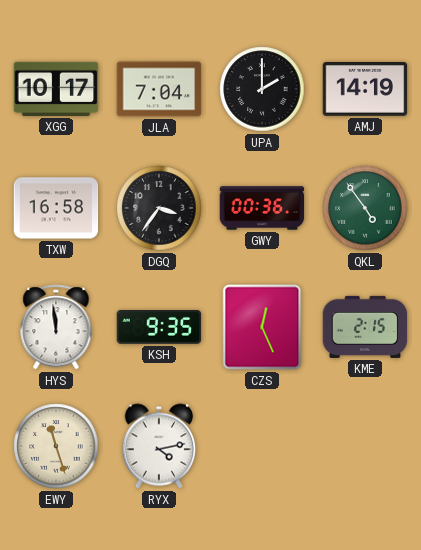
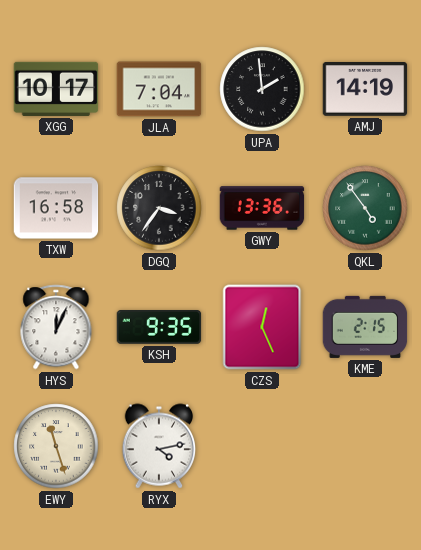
UPA: 2:00 -> 1:59
GWY: 00:36 -> 13:36
HYS: 11:59 -> 12:04
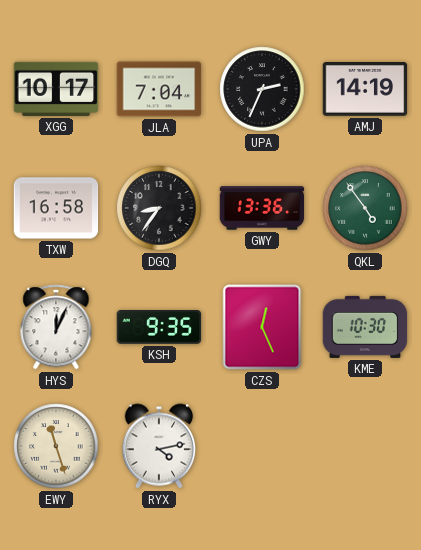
UPA: 1:59 -> 2:34
DGQ: 3:36 -> 8:36
KME: 2:15 -> 10:30
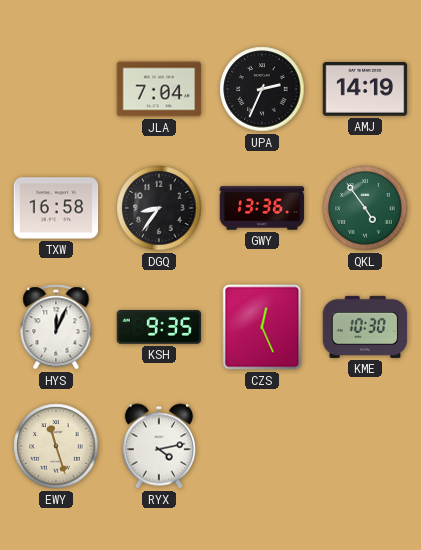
XGG: 10:17 -> none
